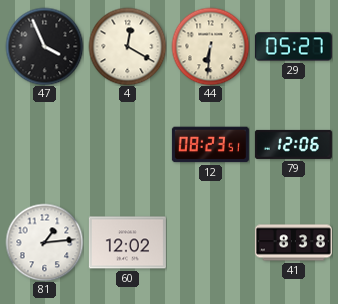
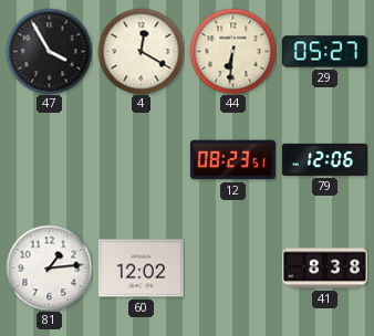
47: 3:56 -> 3:55
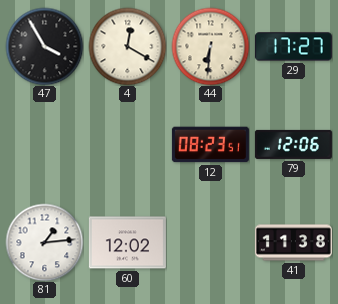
29: 05:27 -> 17:27
41: 8:38 -> 11:38
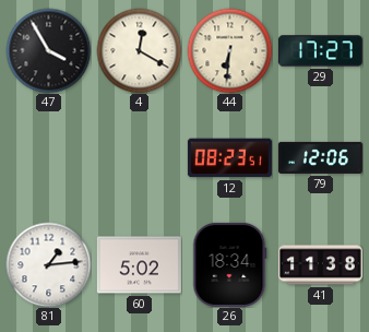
60: 12:02 -> 5:02
26: none -> 18:34
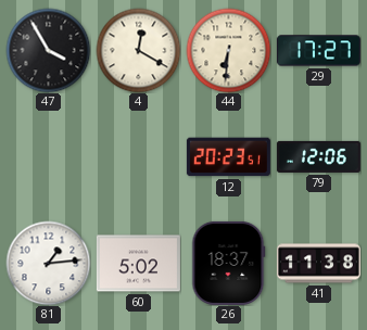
12: 08:23 -> 20:23
26: 18:34 -> 18:37
